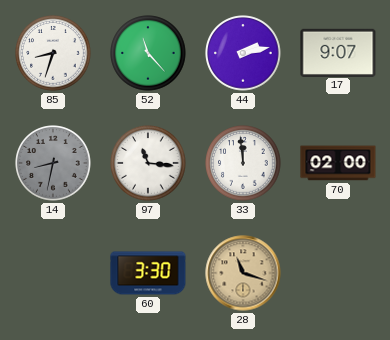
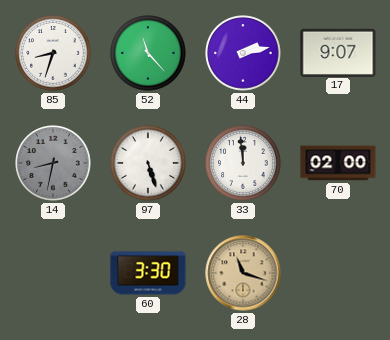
97: 11:16 -> 5:27
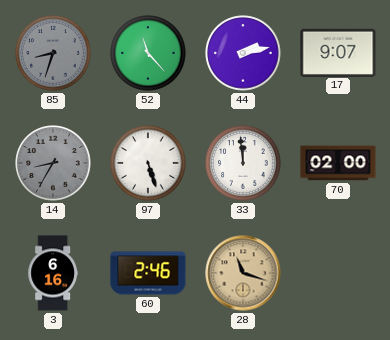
85 dial: white -> grey
14: 8:32 -> 8:35
3: none -> 6:16
60: 3:30 -> 2:46
